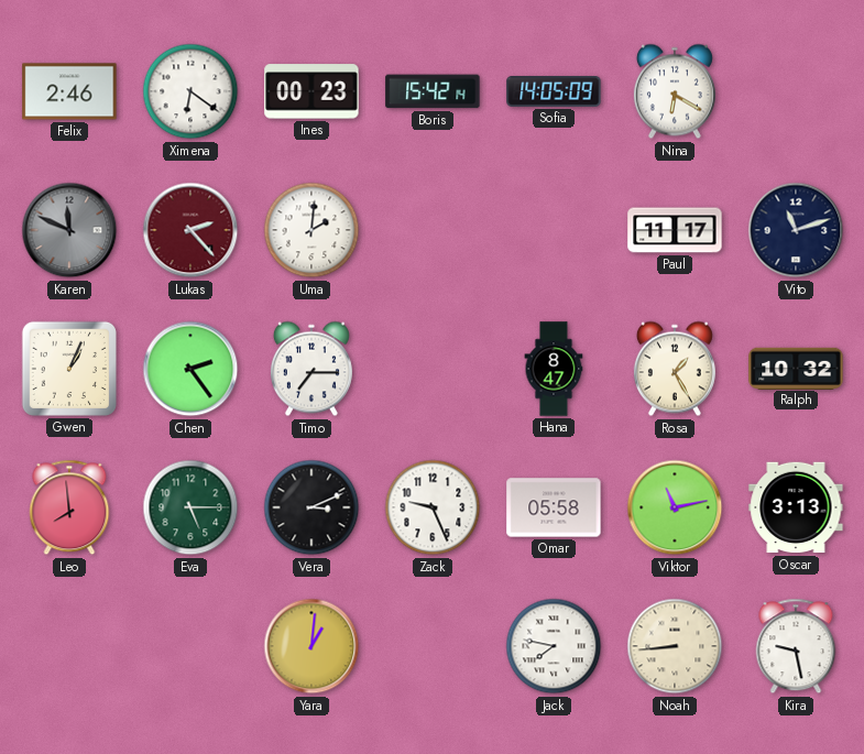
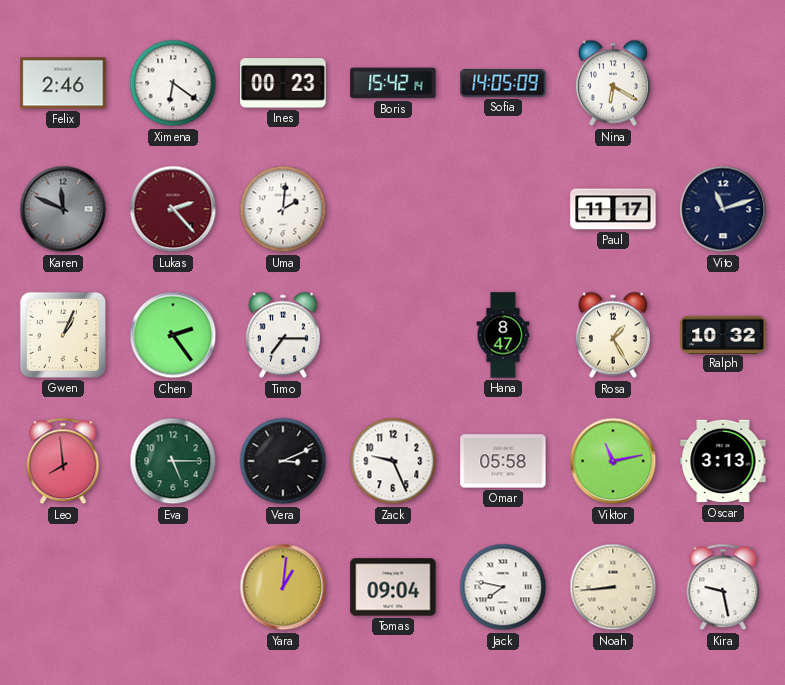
Tomas: none -> 09:04
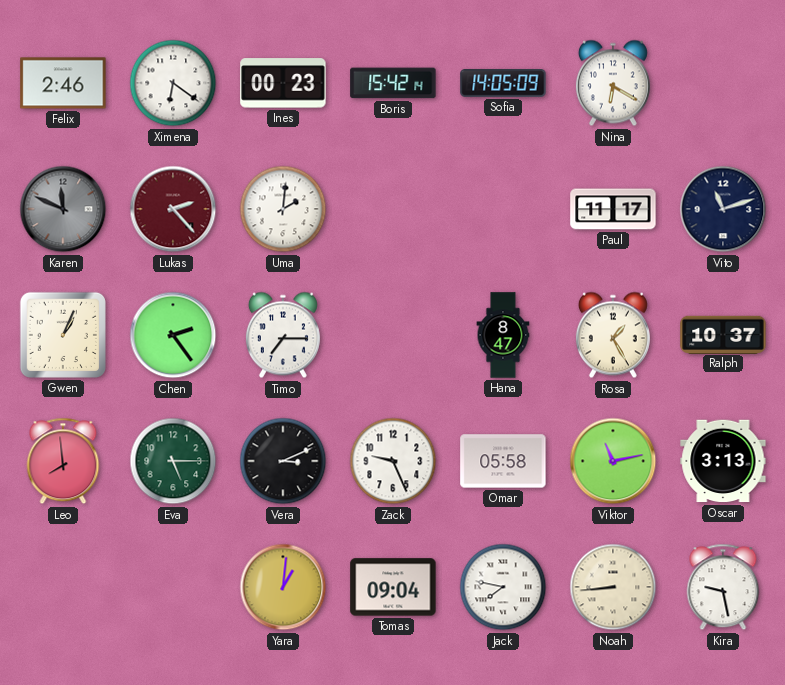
Ralph: 10:32 -> 10:37
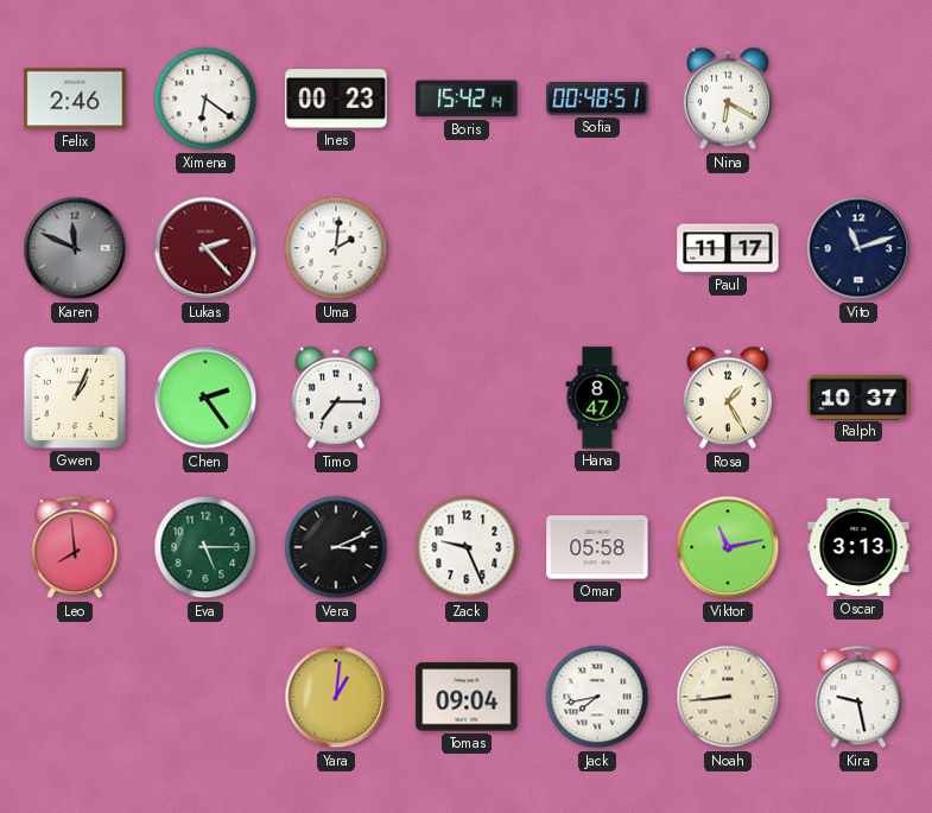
Sofia: 14:05 -> 00:48
Jack: 7:47 -> 7:43
